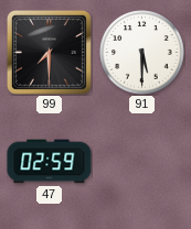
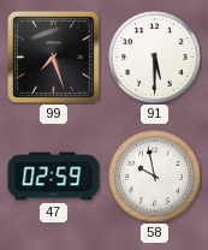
99: 7:30 -> 7:27
58: none -> 9:58
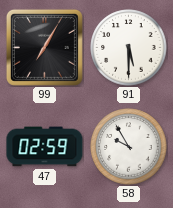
99: 7:27 -> 7:05
58: 9:58 -> 9:55
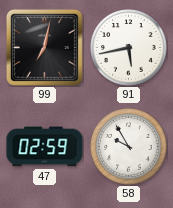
99: 7:05 -> 7:02
91: 5:30 -> 5:43
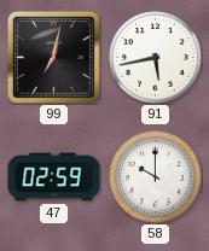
58: 9:55 -> 10:00
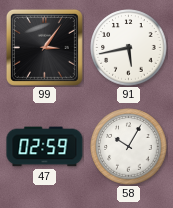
99: 7:02 -> 3:06
58: 10:00 -> 10:05
